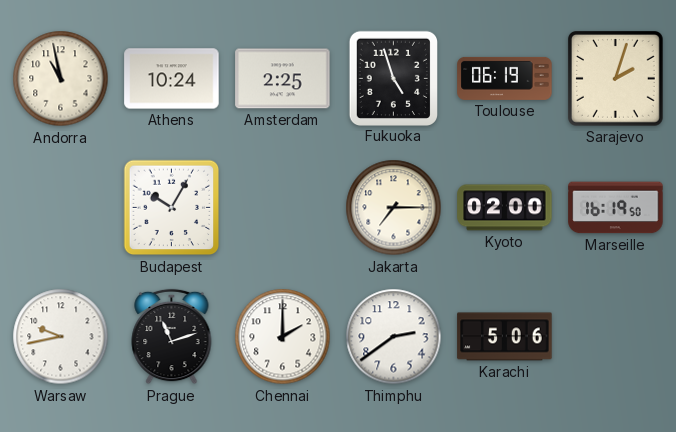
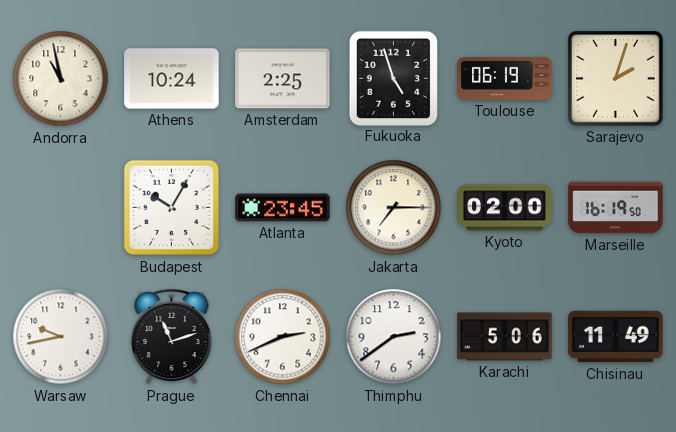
Atlanta: none -> 23:45
Chennai: 2:00 -> 2:41
Chisinau: none -> 11:49
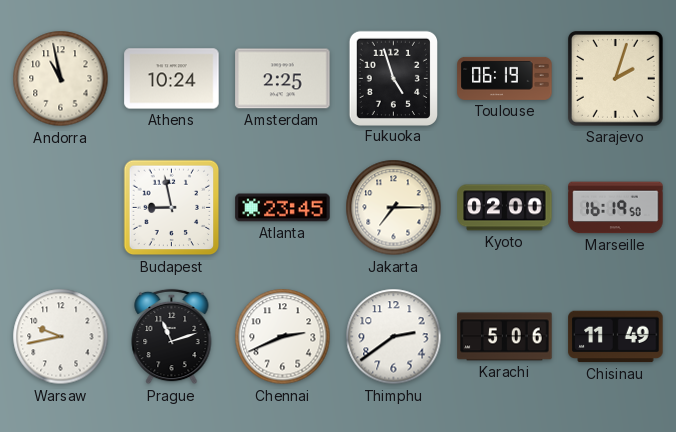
Budapest: 10:05 -> 8:58
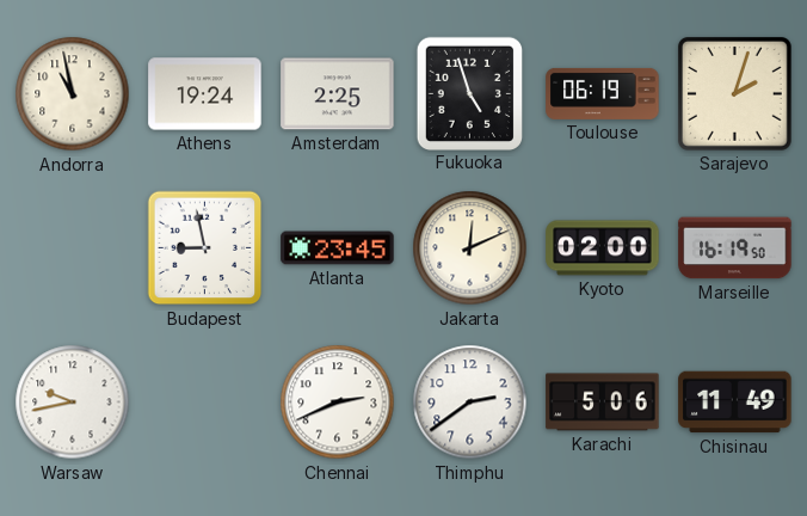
Athens: 10:24 -> 19:24
Jakarta: 7:15 -> 12:11
Prague: 11:12 -> none
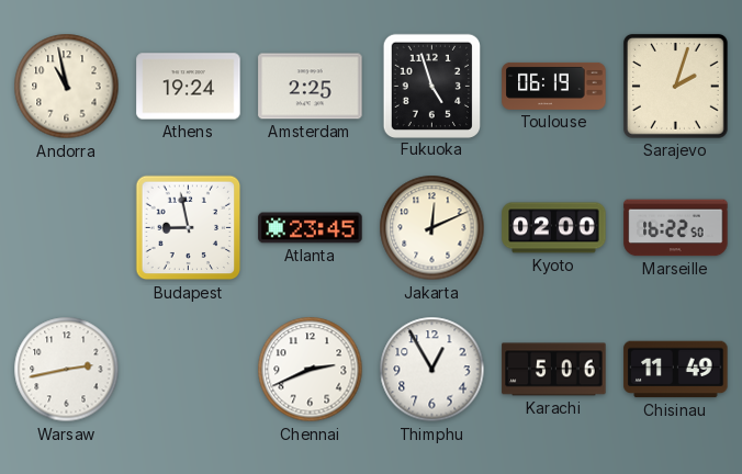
Marseille: 16:19 -> 16:22
Warsaw: 9:43 -> 2:43
Thimphu: 2:39 -> 12:55
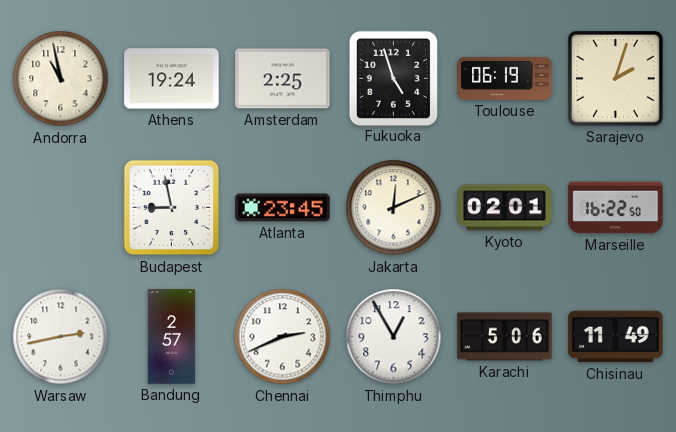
Kyoto: 02:00 -> 02:01
Bandung: none -> 2:57
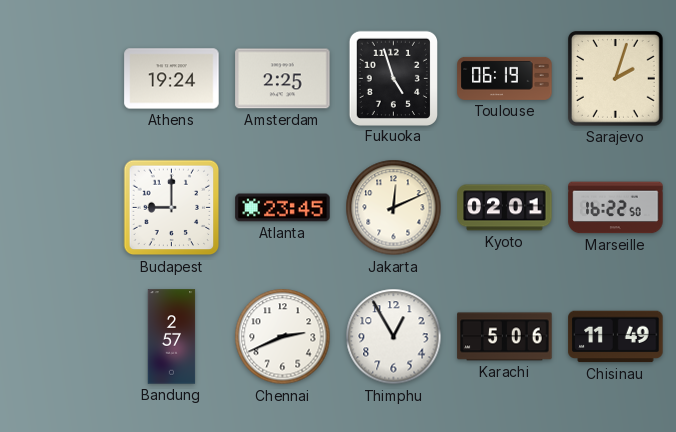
Andorra: 10:58 -> none
Budapest: 8:58 -> 9:00
Warsaw: 2:43 -> none
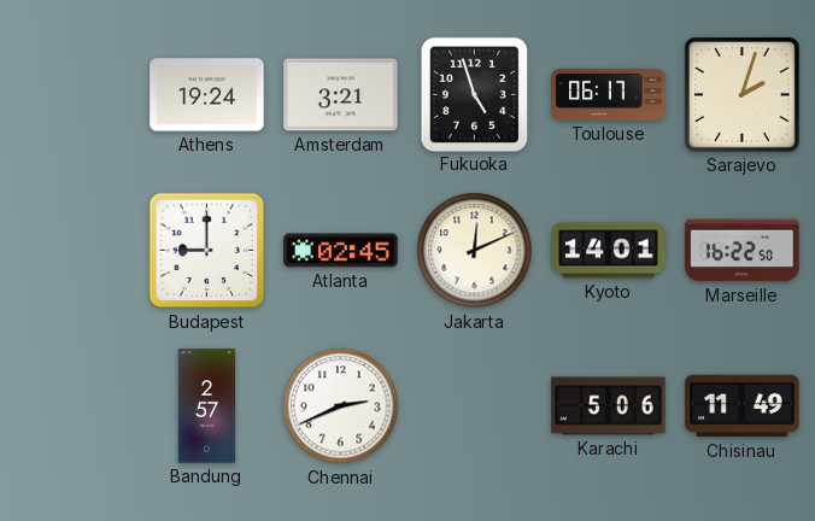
Amsterdam: 2:25 -> 3:21
Toulouse: 06:19 -> 06:17
Atlanta: 23:45 -> 02:45
Kyoto: 02:01 -> 14:01
Thimphu: 12:55 -> none
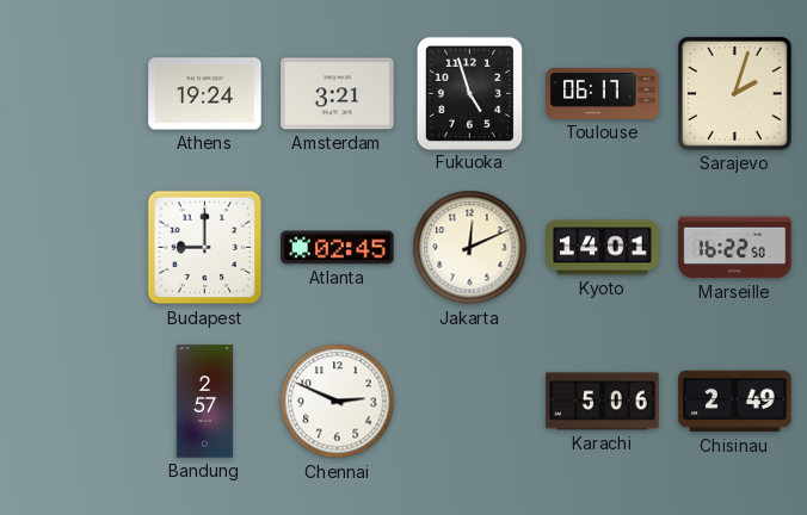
Chennai: 2:41 -> 2:49
Chisinau: 11:49 -> 2:49
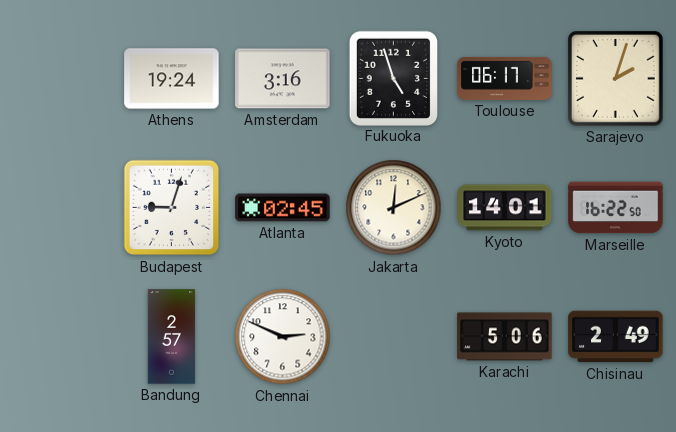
Amsterdam: 3:21 -> 3:16
Budapest: 9:00 -> 9:03
